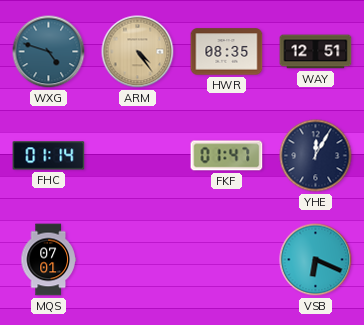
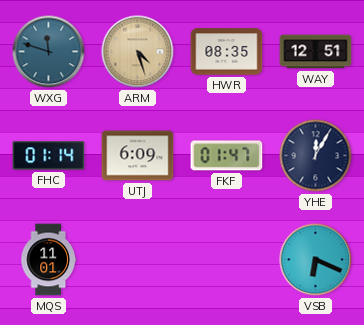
WXG: 4:48 -> 11:48
ARM: 4:24 -> 4:27
UTJ: none -> 6:09
MQS: 07:01 -> 11:01
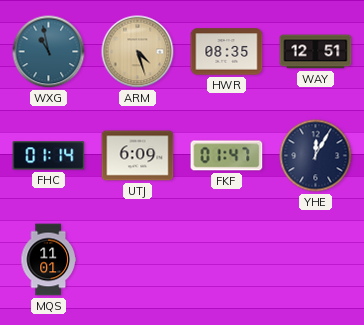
WXG: 11:48 -> 10:58
VSB: 6:19 -> none
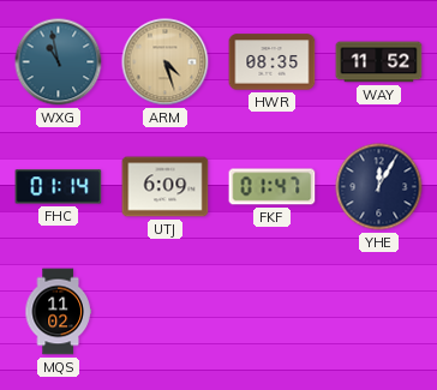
WAY: 12:51 -> 11:52
MQS: 11:01 -> 11:02
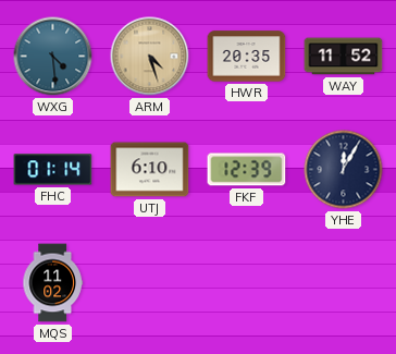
WXG: 10:58 -> 4:29
HWR: 08:35 -> 20:35
UTJ: 6:09 -> 6:10
FKF: 01:47 -> 12:39
